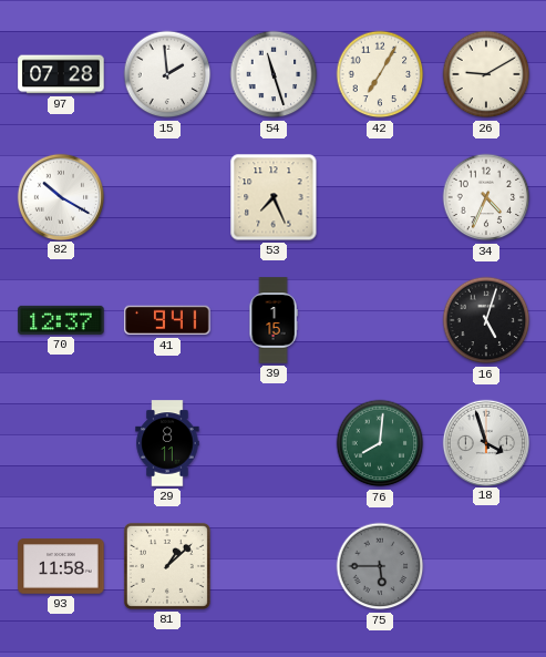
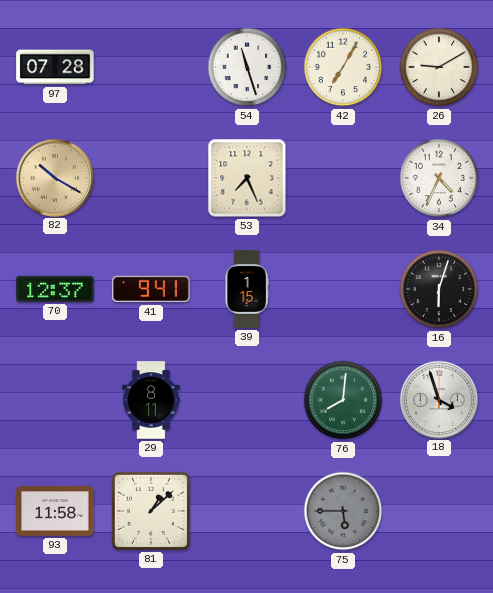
15: 1:59 -> none
82 dial: white -> champagne
16: 5:03 -> 6:03
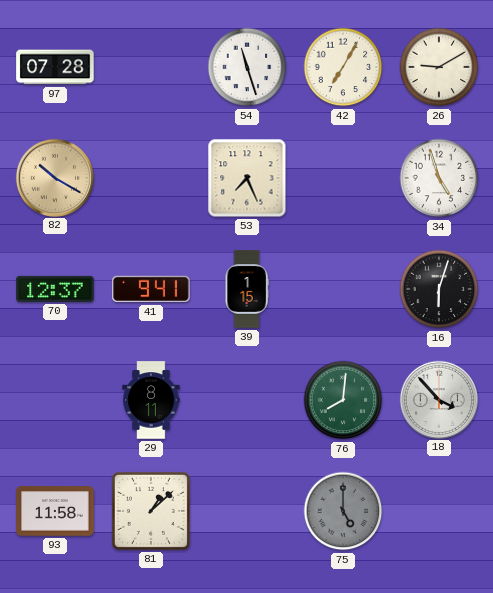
34: 4:34 -> 4:57
18: 3:57 -> 3:53
75: 5:45 -> 5:00
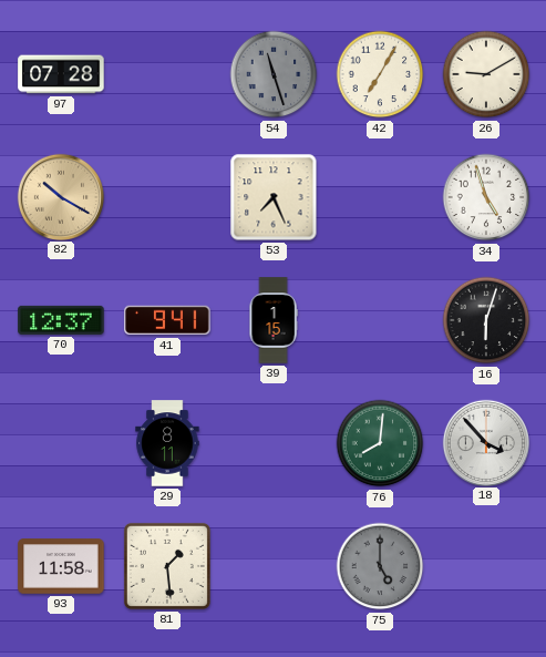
54 dial: white -> grey
81: 1:08 -> 1:29
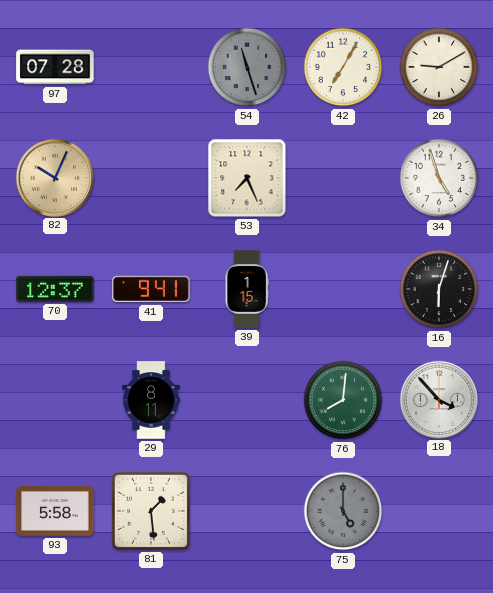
82: 10:20 -> 10:04
93: 11:58 -> 5:58
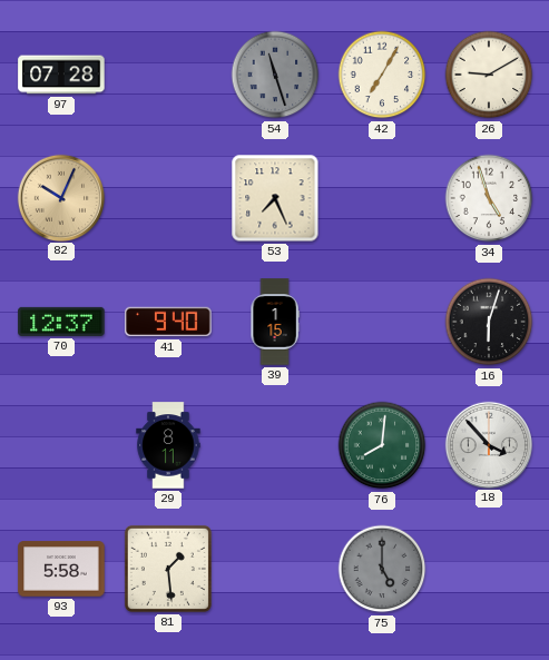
41: 9:41 -> 9:40
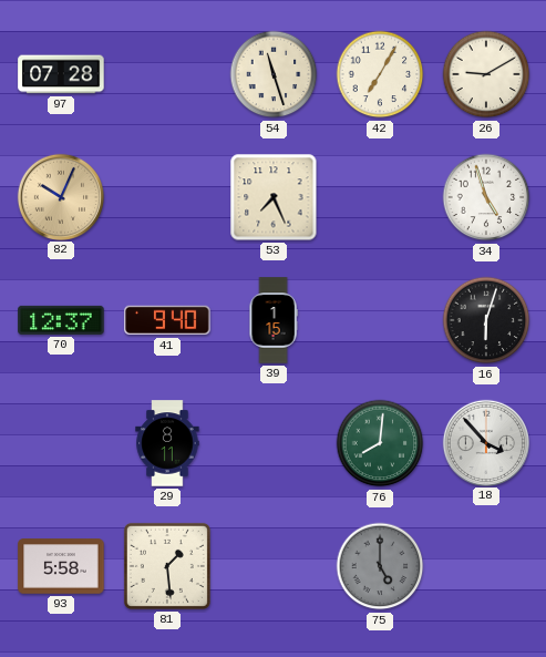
54 dial: grey -> cream
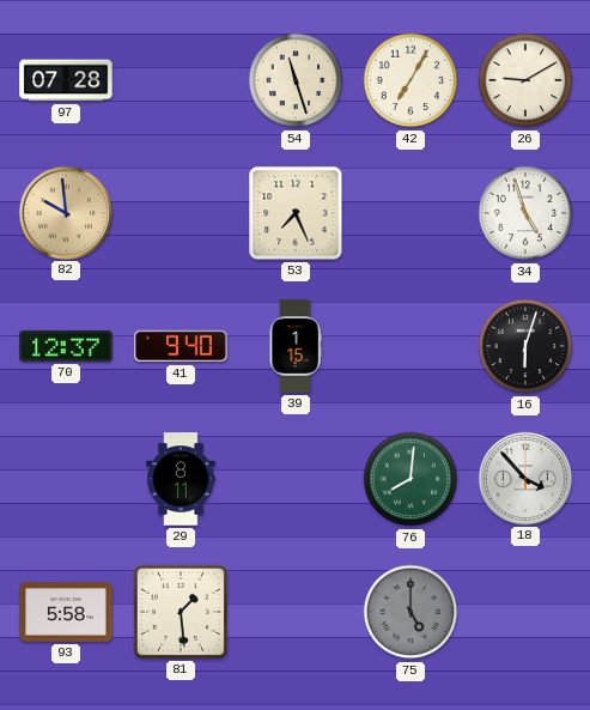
82: 10:04 -> 9:59
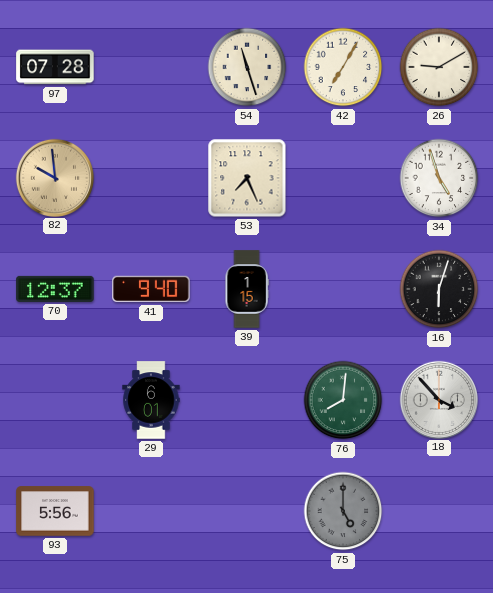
29: 8:11 -> 6:01
93: 5:58 -> 5:56
81: 1:29 -> none
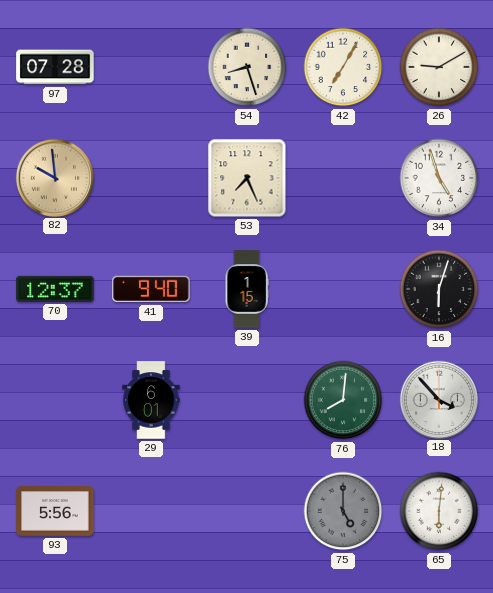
54: 11:27 -> 8:27
65: none -> 6:01
